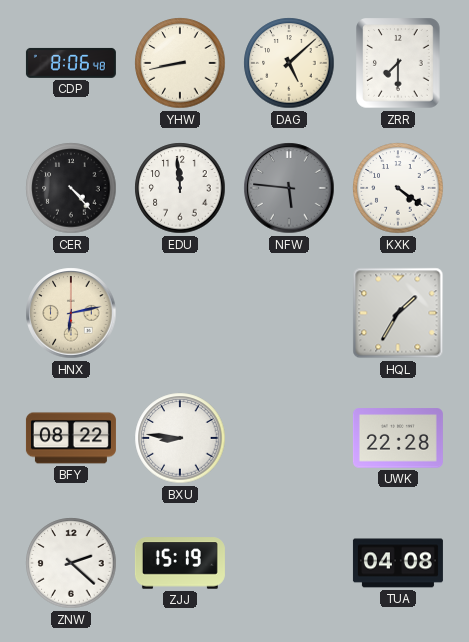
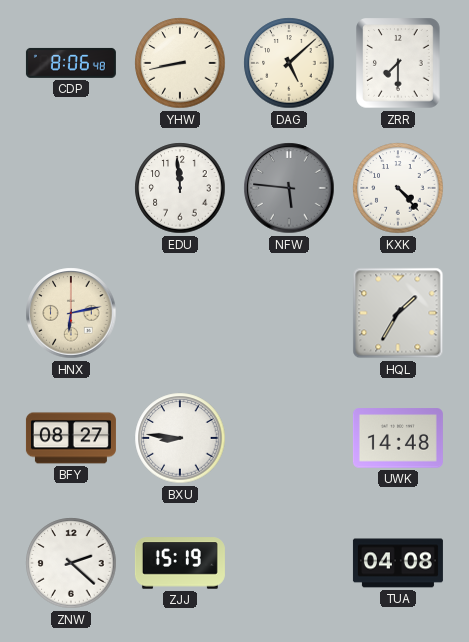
CER: 4:23 -> none
KXK: 4:21 -> 4:23
BFY: 08:22 -> 08:27
UWK: 22:28 -> 14:48
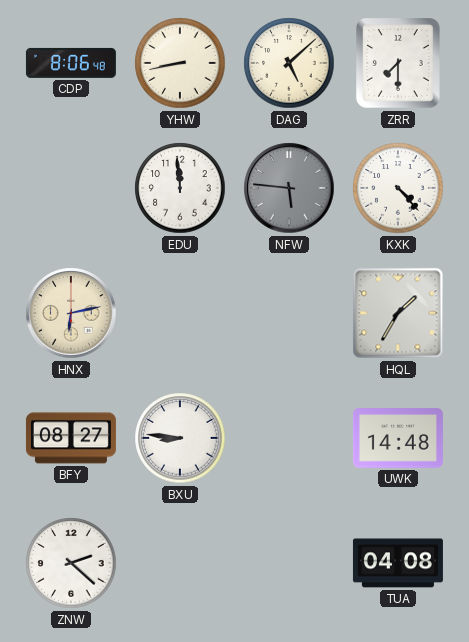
ZJJ: 15:19 -> none
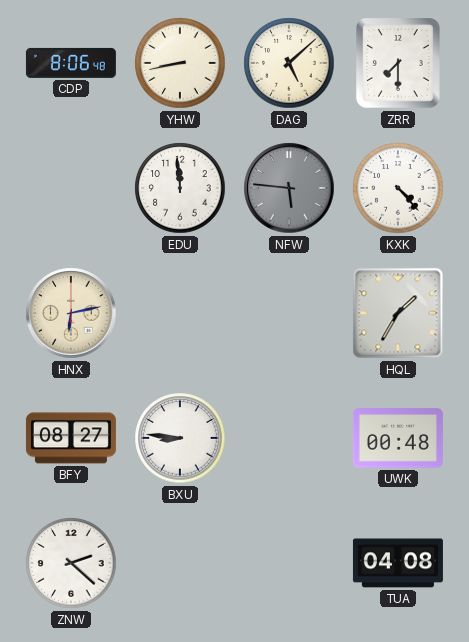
UWK: 14:48 -> 00:48
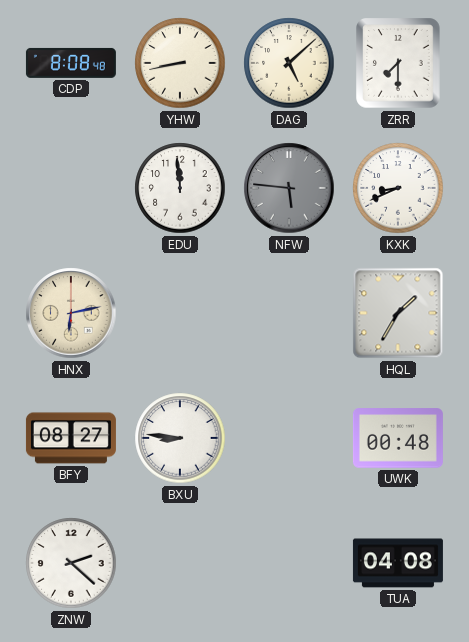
CDP: 8:06 -> 8:08
KXK: 4:23 -> 8:41
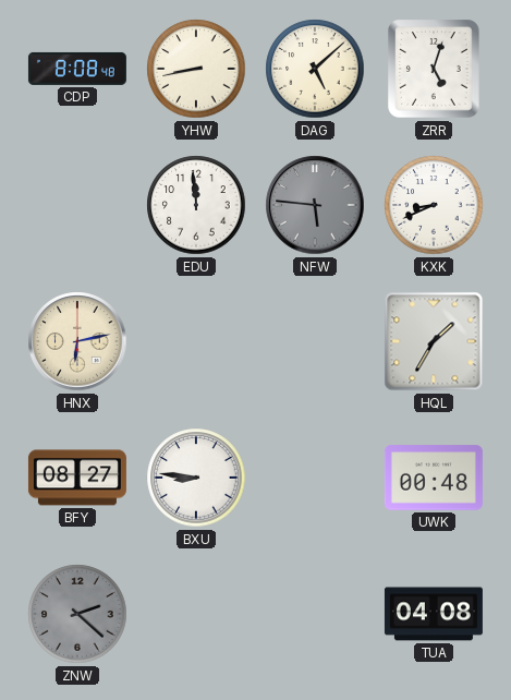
ZRR: 7:30 -> 5:03
ZNW dial: white -> grey
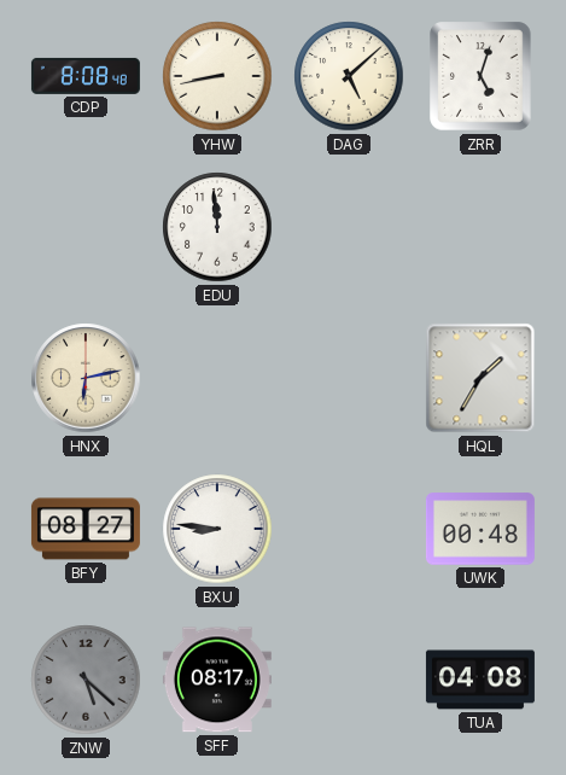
NFW: 5:46 -> none
KXK: 8:41 -> none
ZNW: 2:22 -> 5:22
SFF: none -> 08:17
